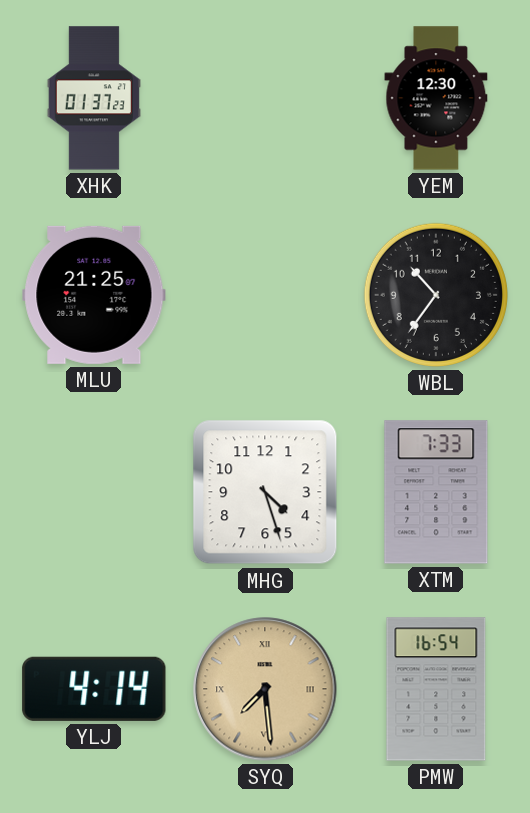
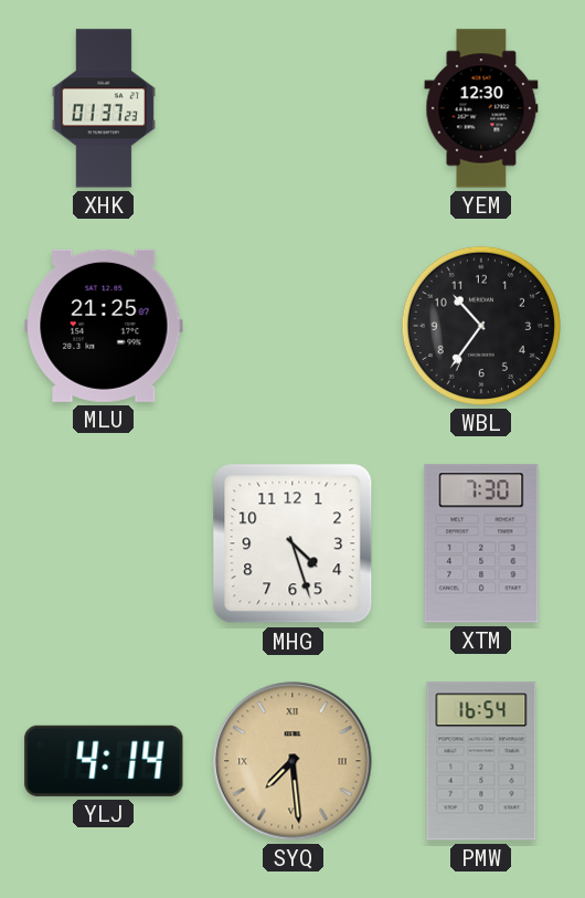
XTM: 7:33 -> 7:30
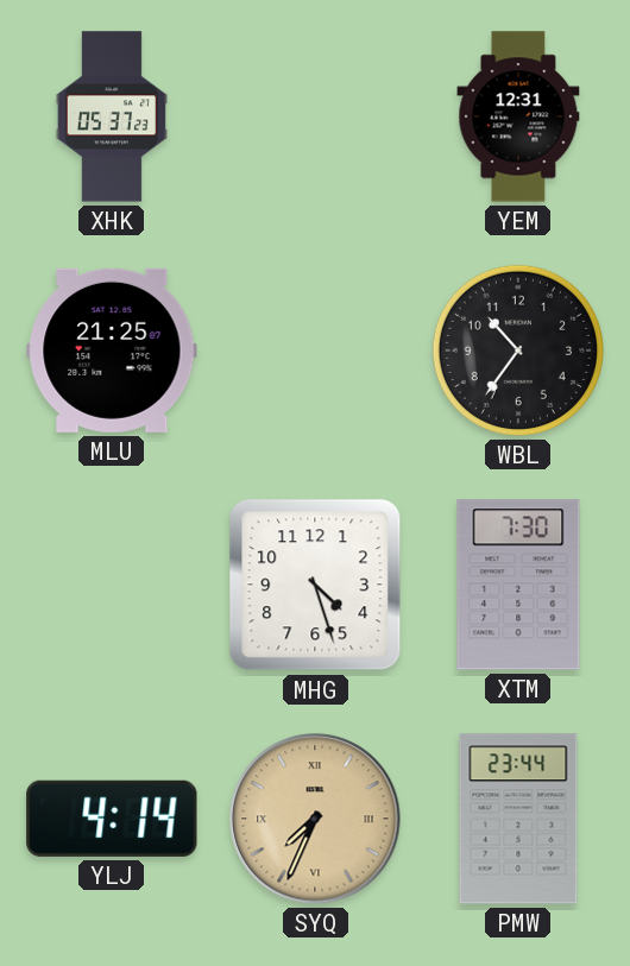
XHK: 01:37 -> 05:37
YEM: 12:30 -> 12:31
SYQ: 7:29 -> 7:34
PMW: 16:54 -> 23:44
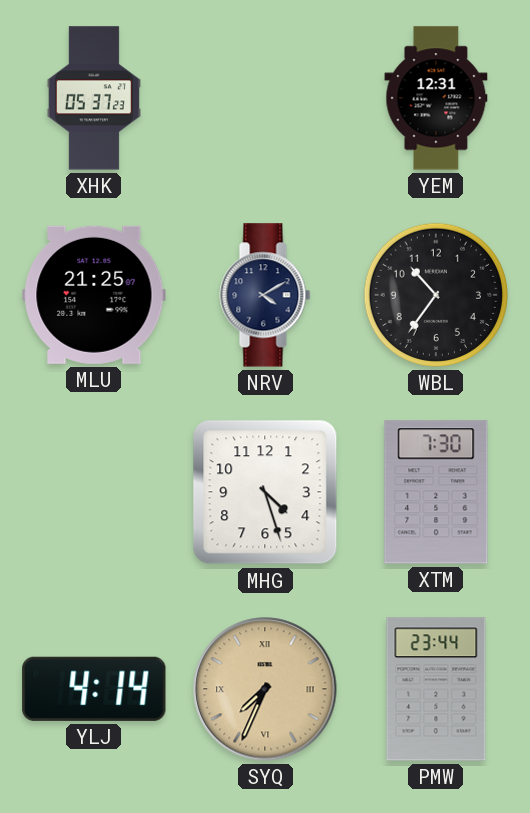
NRV: none -> 4:10
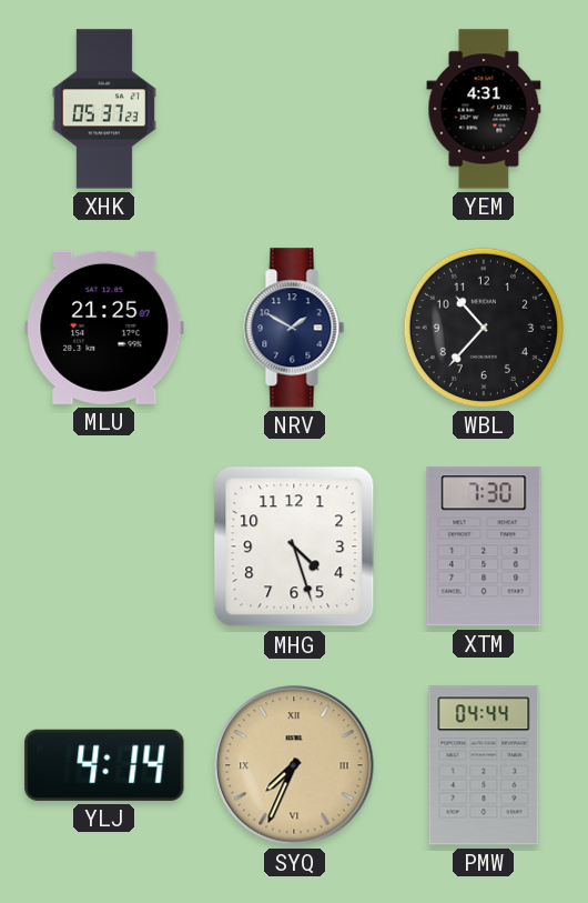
YEM: 12:31 -> 4:31
NRV: 4:10 -> 1:50
WBL: 10:36 -> 10:37
PMW: 23:44 -> 04:44
